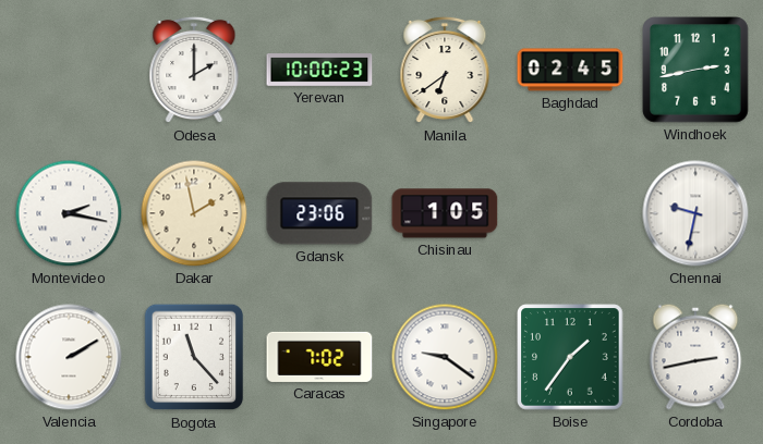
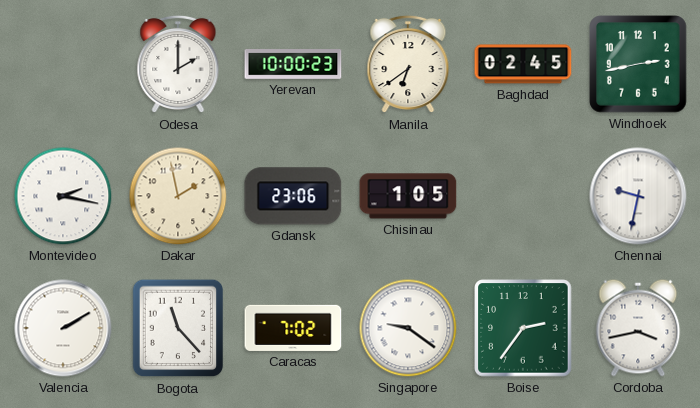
Boise: 1:36 -> 2:36
Cordoba: 2:43 -> 3:43
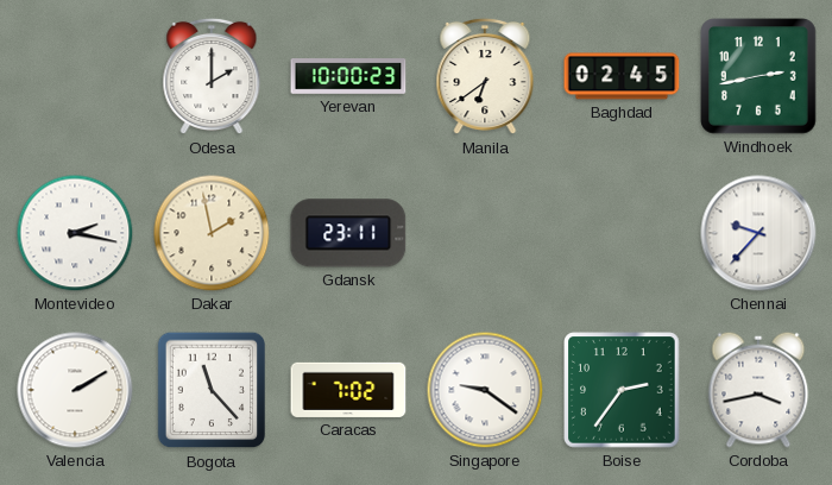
Gdansk: 23:06 -> 23:11
Chisinau: 1:05 -> none
Chennai: 9:32 -> 9:37
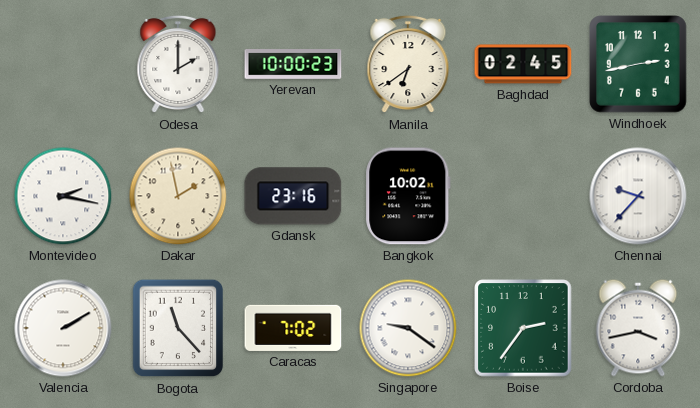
Gdansk: 23:11 -> 23:16
Bangkok: none -> 10:02
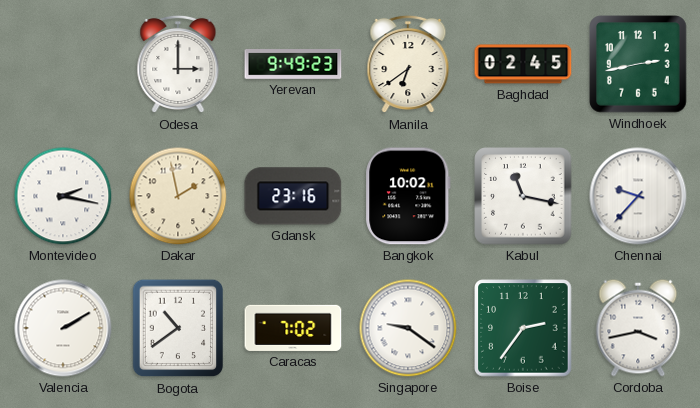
Odesa: 2:00 -> 3:00
Yerevan: 10:00 -> 9:49
Kabul: none -> 11:17
Bogota: 11:23 -> 10:39
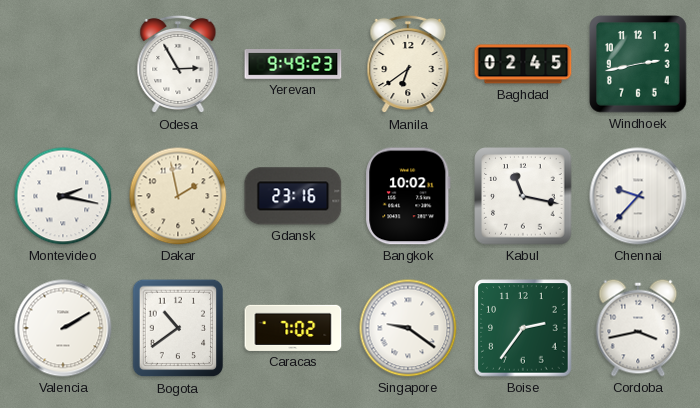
Odesa: 3:00 -> 2:55
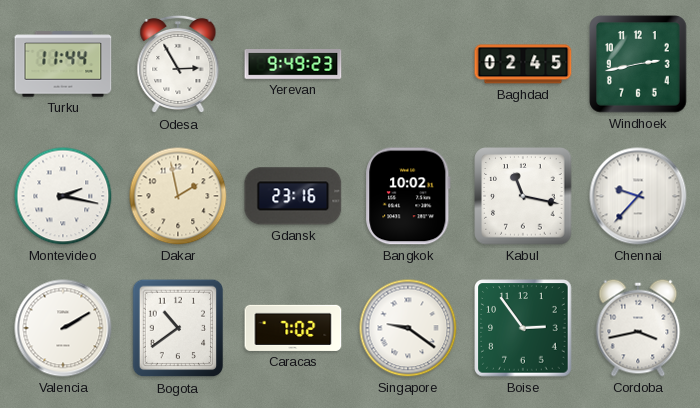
Turku: none -> 11:44
Manila: 6:39 -> none
Boise: 2:36 -> 2:54
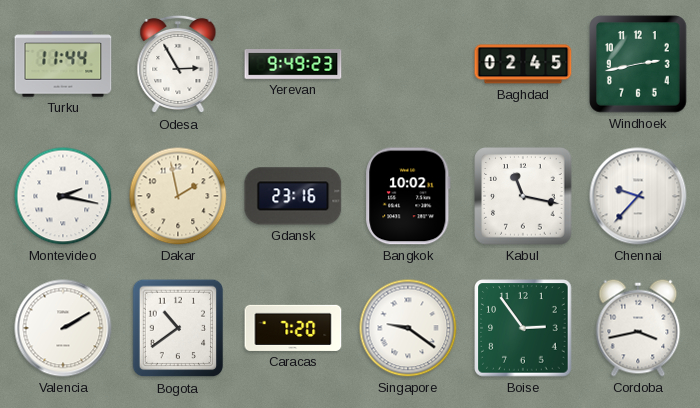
Caracas: 7:02 -> 7:20
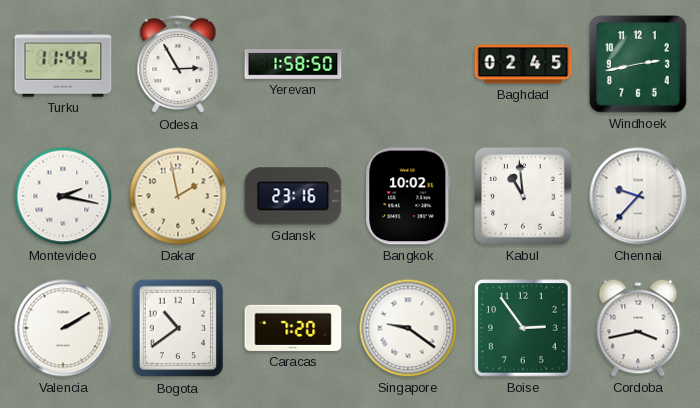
Yerevan: 9:49 -> 1:58
Kabul: 11:17 -> 10:59
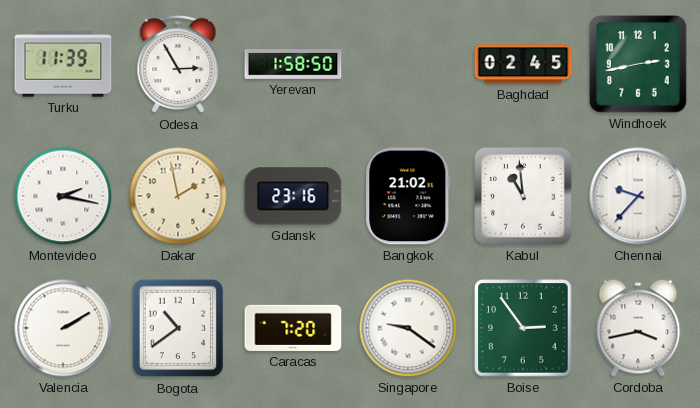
Turku: 11:44 -> 11:39
Bangkok: 10:02 -> 21:02
